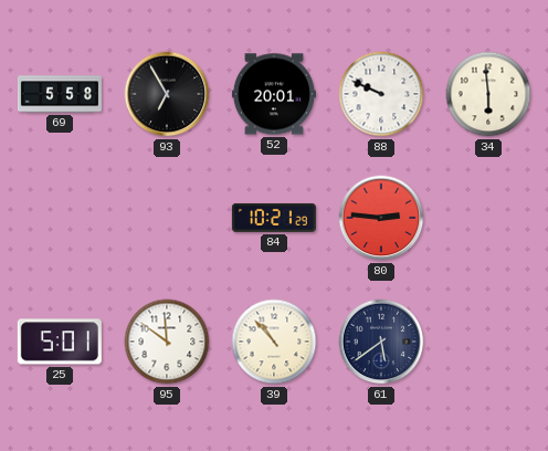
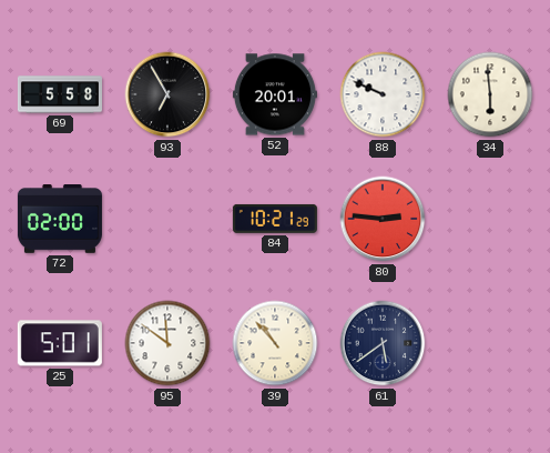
72: none -> 02:00
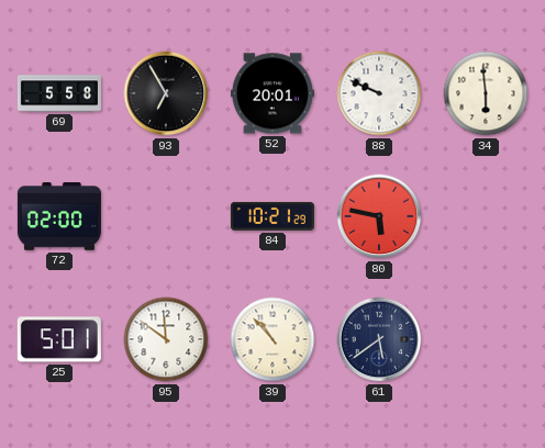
80: 2:46 -> 5:47
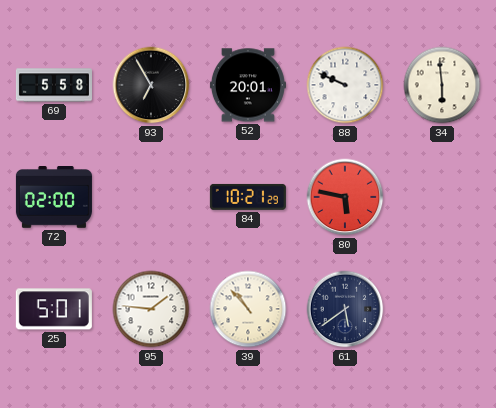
95: 11:51 -> 1:46
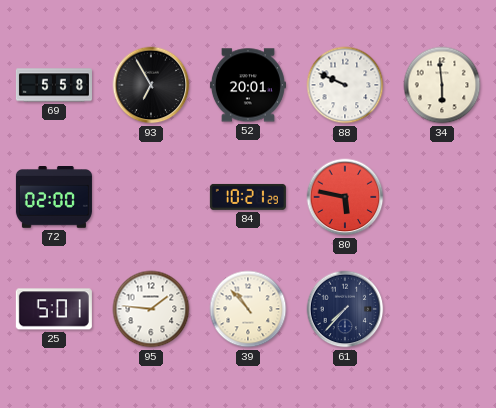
61: 5:39 -> 7:37
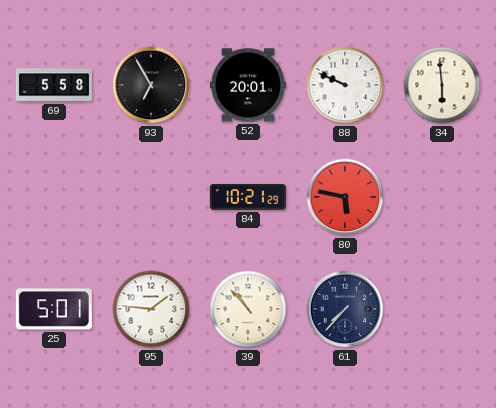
72: 02:00 -> none
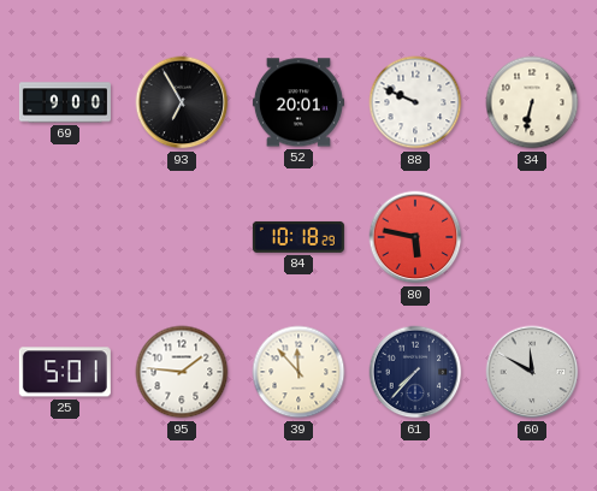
69: 5:58 -> 9:00
34: 5:59 -> 6:32
84: 10:21 -> 10:18
39: 10:53 -> 11:53
60: none -> 11:50
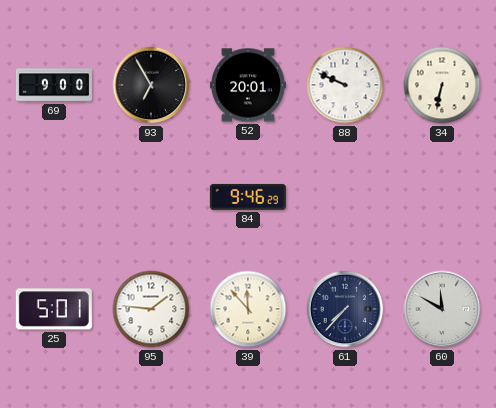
84: 10:18 -> 9:46
80: 5:47 -> none
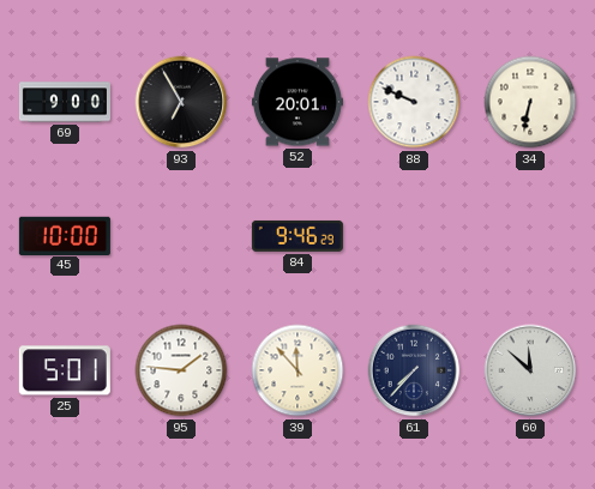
45: none -> 10:00
60: 11:50 -> 11:52
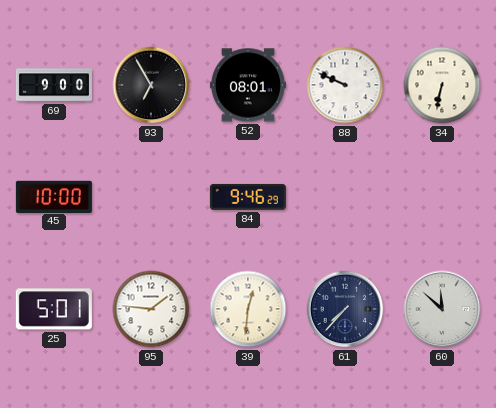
52: 20:01 -> 08:01
39: 11:53 -> 12:31
